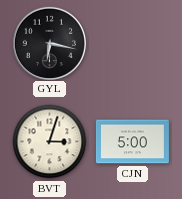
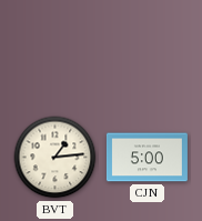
GYL: 6:17 -> none
BVT: 3:03 -> 1:14
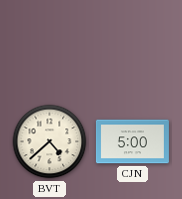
BVT: 1:14 -> 4:38
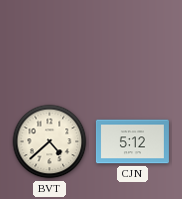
CJN: 5:00 -> 5:12
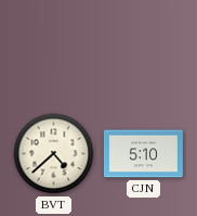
CJN: 5:12 -> 5:10
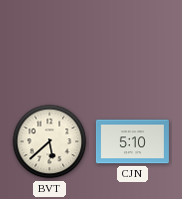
BVT: 4:38 -> 5:38
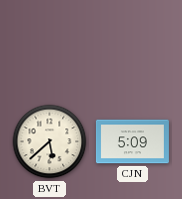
CJN: 5:10 -> 5:09
